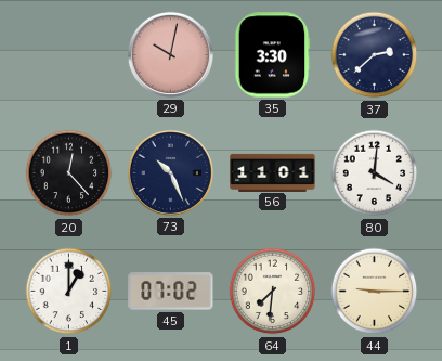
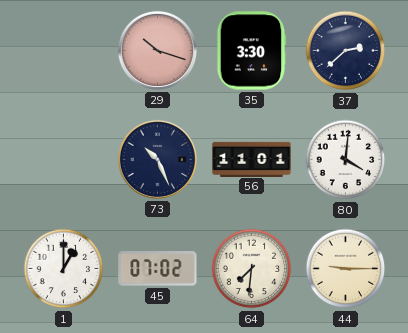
29: 10:02 -> 10:18
20: 12:23 -> none
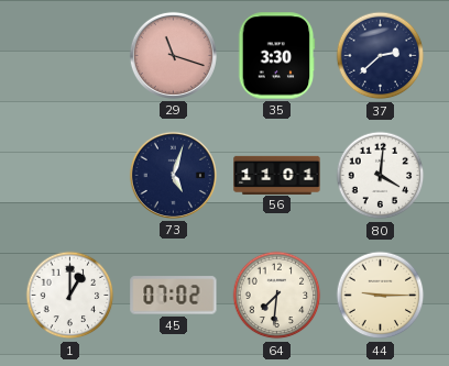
29: 10:18 -> 11:18
73: 10:26 -> 5:03
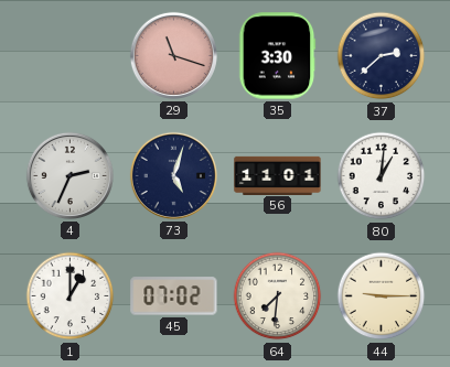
4: none -> 2:34
80: 4:01 -> 1:01
